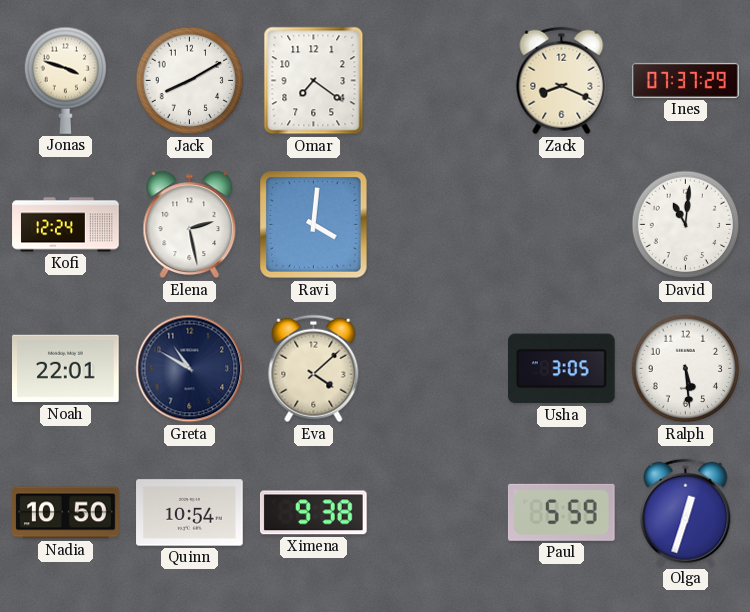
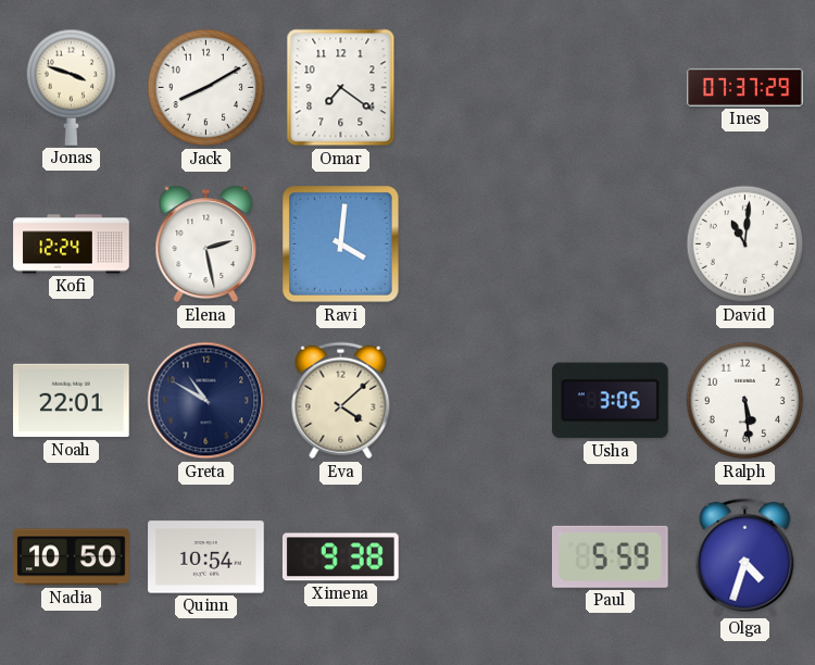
Zack: 8:19 -> none
Olga: 12:33 -> 4:33
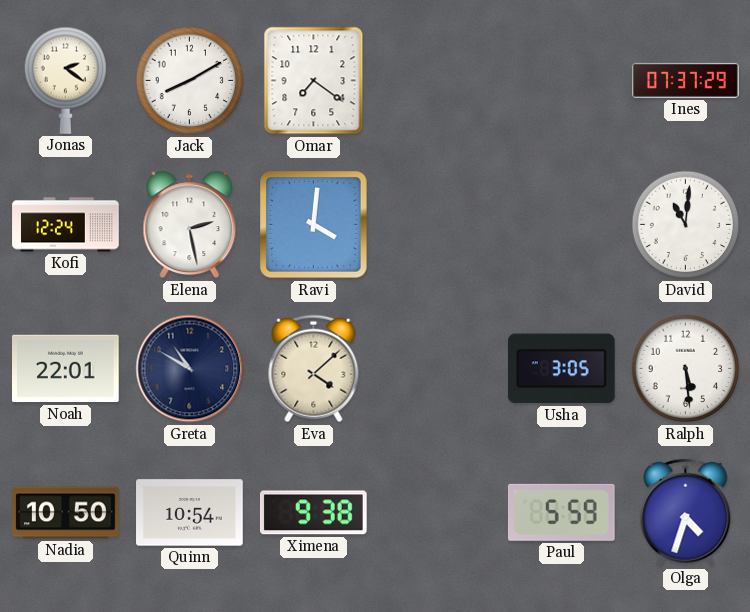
Jonas: 3:48 -> 2:21
